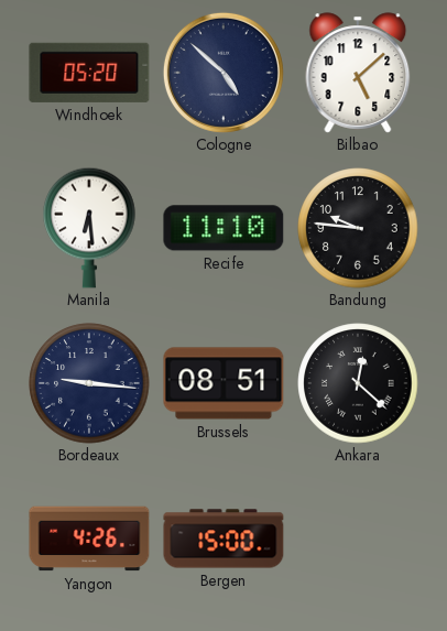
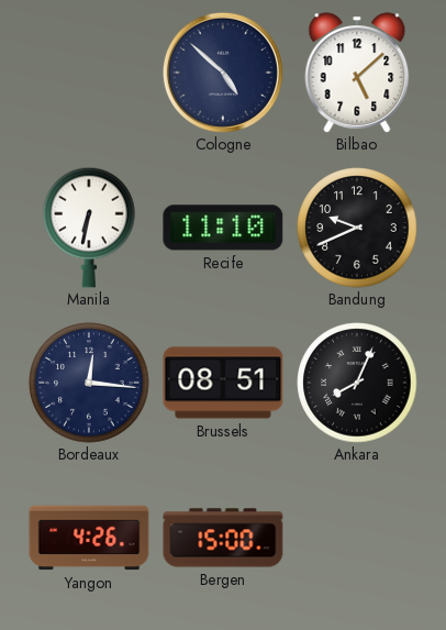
Windhoek: 05:20 -> none
Manila: 6:29 -> 6:32
Bandung: 9:46 -> 9:41
Bordeaux: 9:16 -> 12:16
Ankara: 12:22 -> 8:04
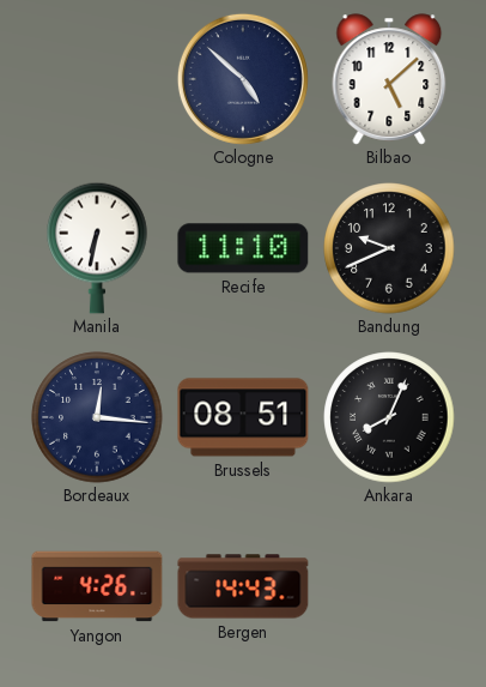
Bergen: 15:00 -> 14:43
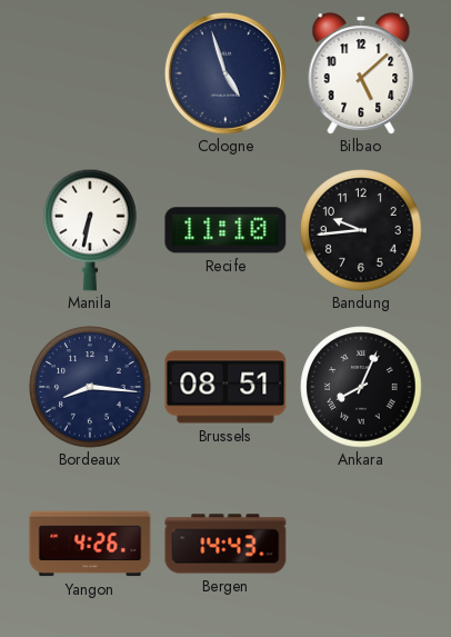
Cologne: 4:52 -> 4:57
Bandung: 9:41 -> 9:44
Bordeaux: 12:16 -> 8:16
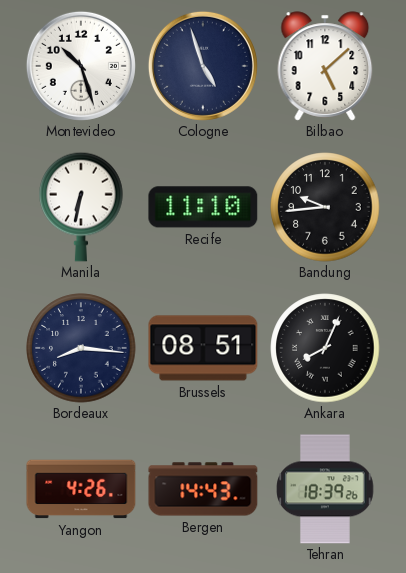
Montevideo: none -> 10:27
Tehran: none -> 18:39
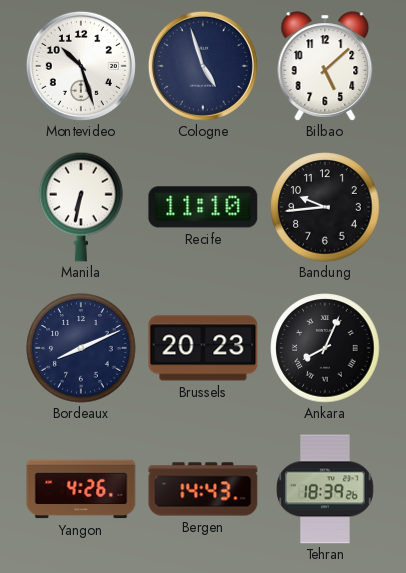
Bordeaux: 8:16 -> 8:11
Brussels: 08:51 -> 20:23
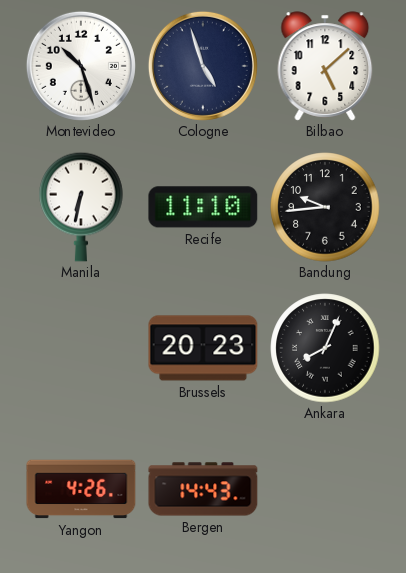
Bordeaux: 8:11 -> none
Tehran: 18:39 -> none
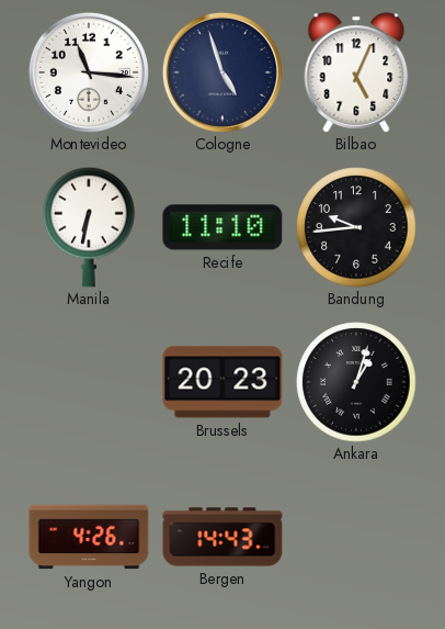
Montevideo: 10:27 -> 11:16
Bilbao: 5:08 -> 5:04
Ankara: 8:04 -> 1:03
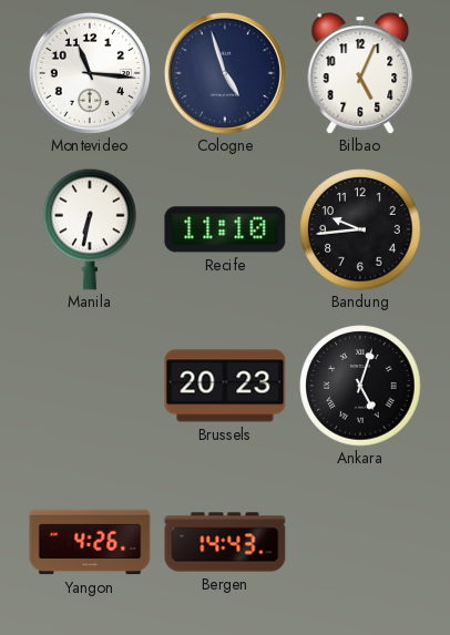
Ankara: 1:03 -> 5:03
